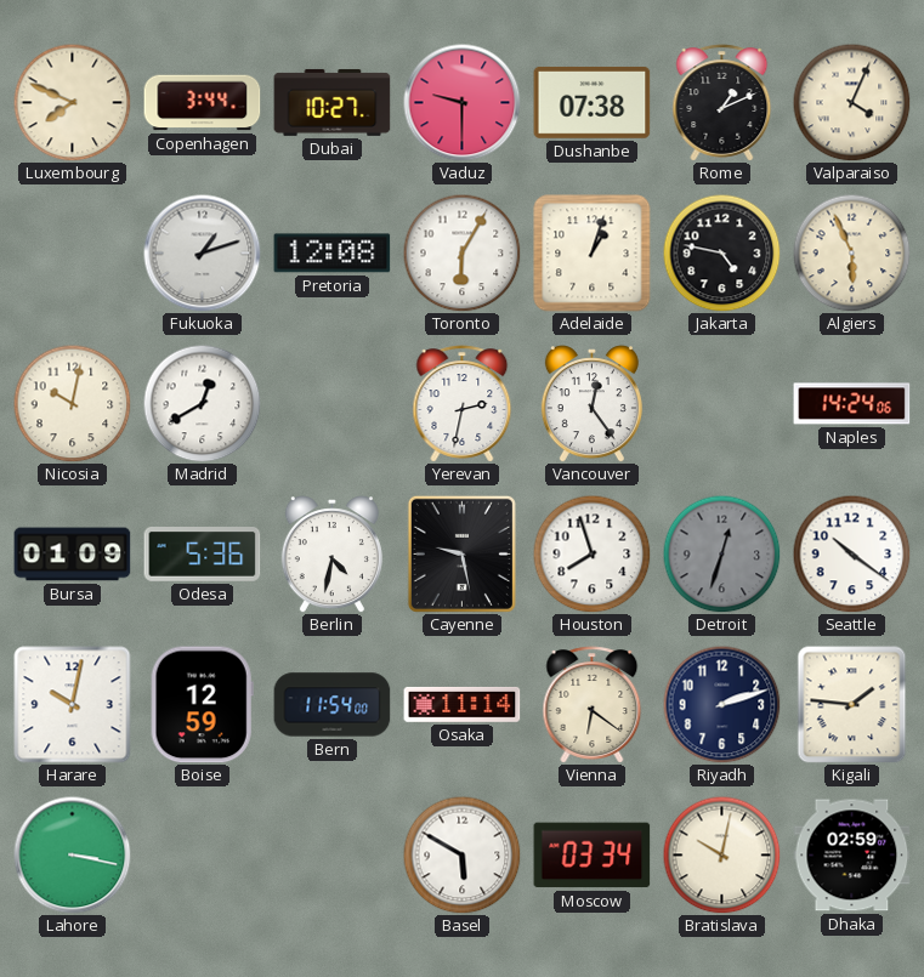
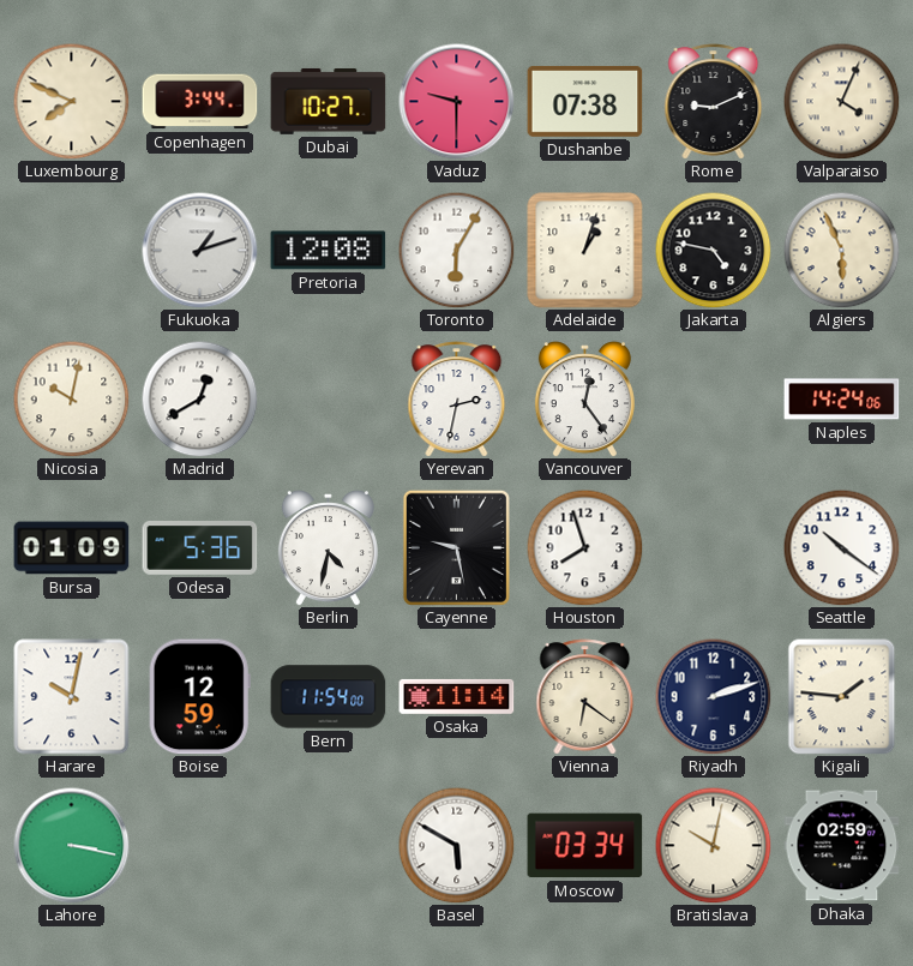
Rome: 1:11 -> 9:11
Detroit: 12:33 -> none
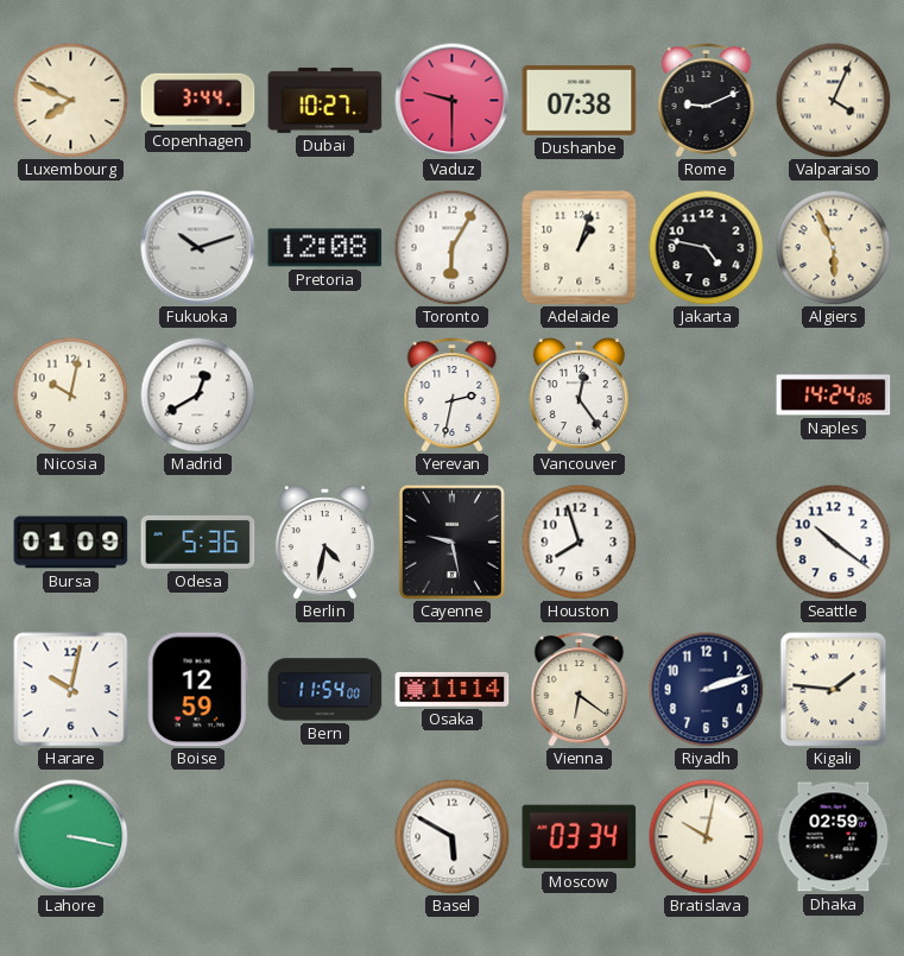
Fukuoka: 1:12 -> 10:12
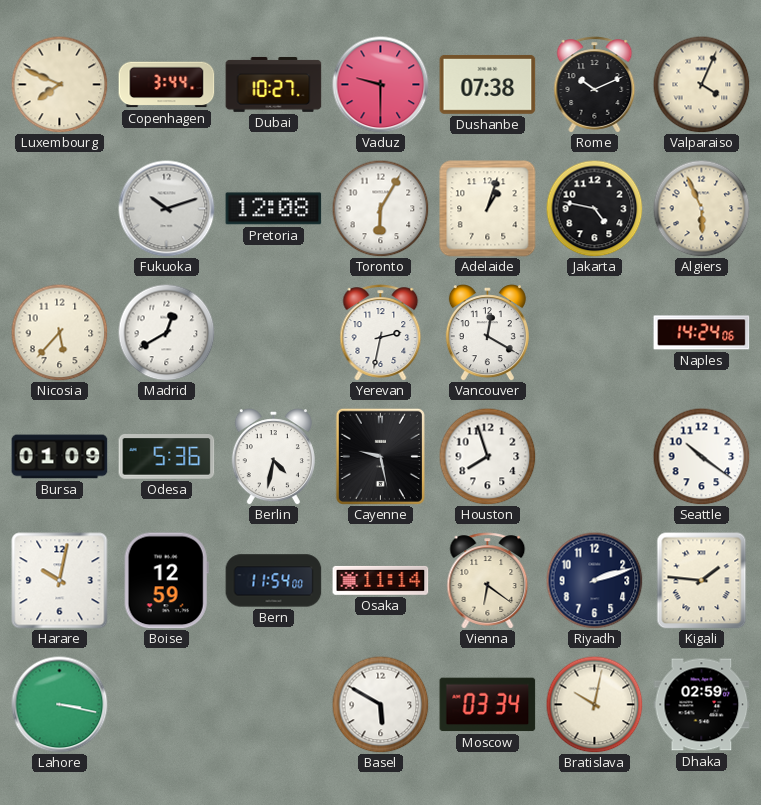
Rome: 9:11 -> 10:11
Nicosia: 10:02 -> 5:37
Vancouver: 12:24 -> 12:20
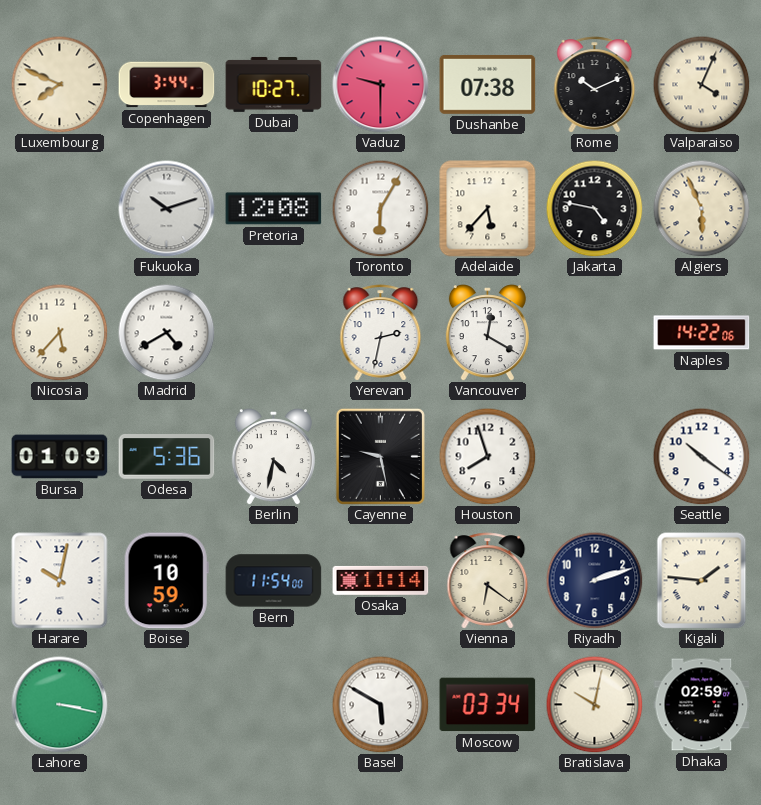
Adelaide: 1:03 -> 5:37
Madrid: 12:40 -> 4:40
Naples: 14:24 -> 14:22
Boise: 12:59 -> 10:59
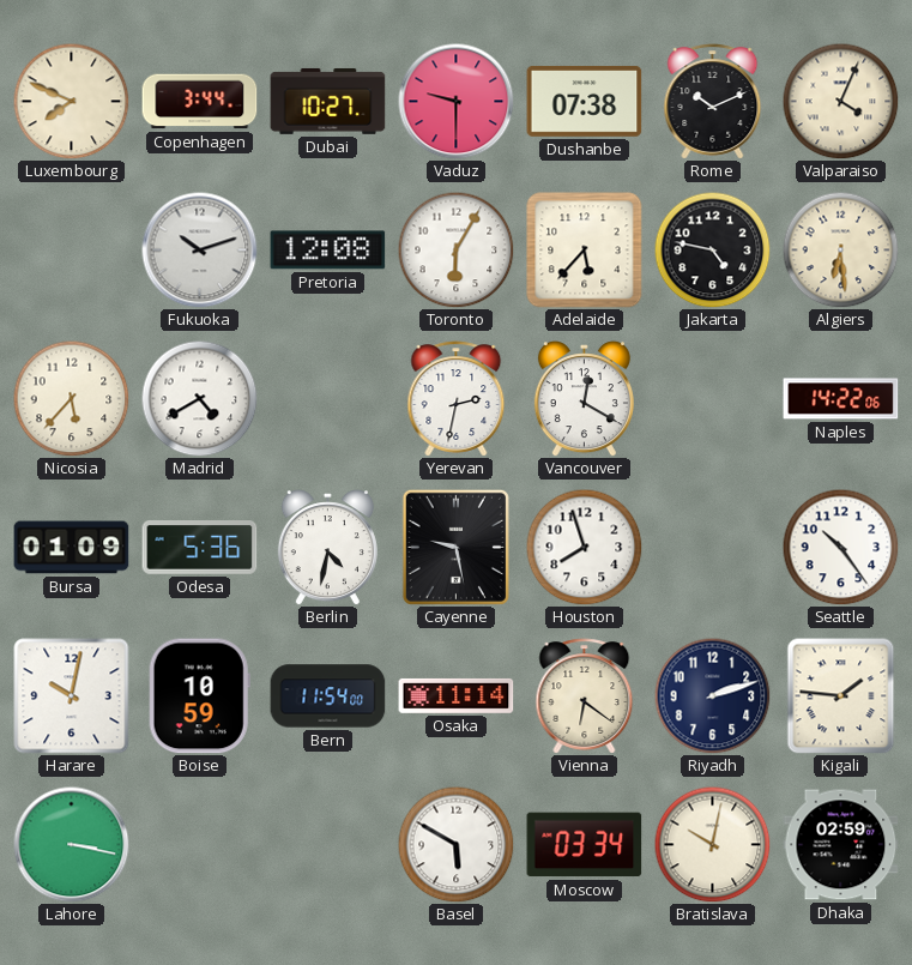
Algiers: 5:56 -> 6:29
Seattle: 10:21 -> 10:24
